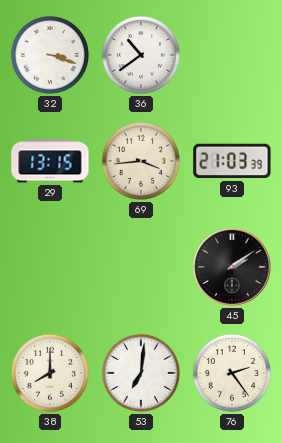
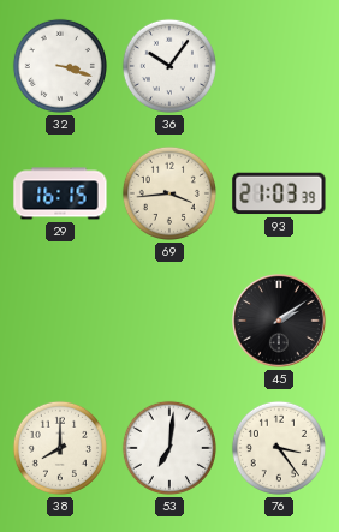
36: 10:39 -> 10:06
29: 13:15 -> 16:15
76: 2:24 -> 3:24
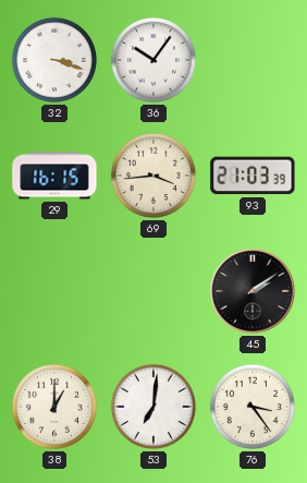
38: 8:00 -> 1:00
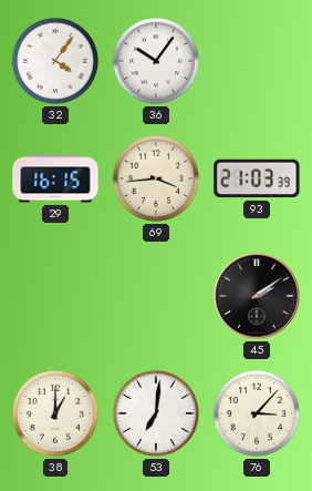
32: 3:18 -> 4:06
76: 3:24 -> 3:07
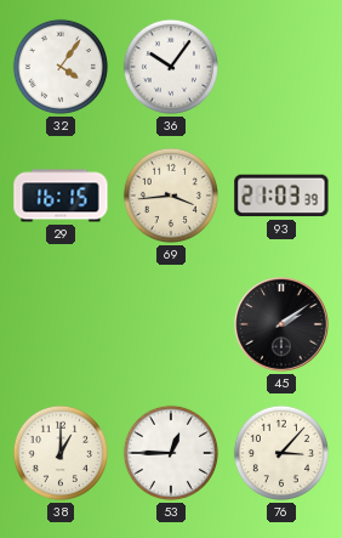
53: 7:01 -> 12:45
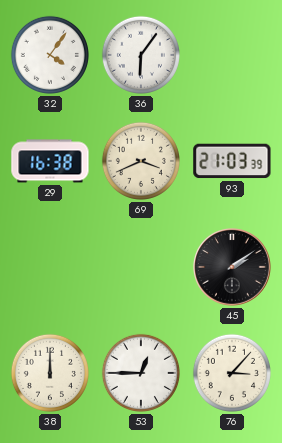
36: 10:06 -> 6:06
29: 16:15 -> 16:38
69: 3:44 -> 3:41
38: 1:00 -> 12:00
